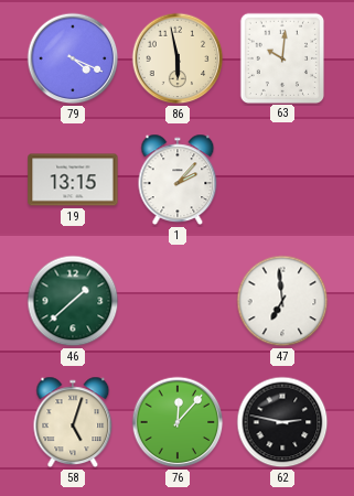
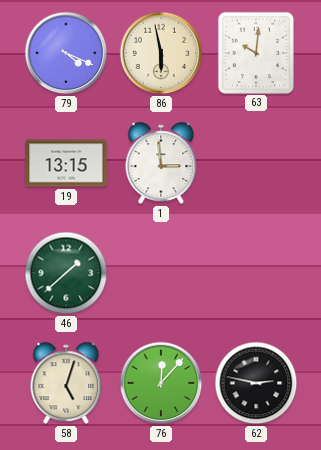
1: 2:07 -> 2:59
47: 6:59 -> none
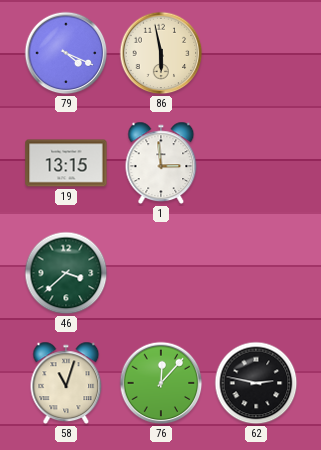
63: 10:01 -> none
46: 1:38 -> 3:38
58: 5:03 -> 11:03
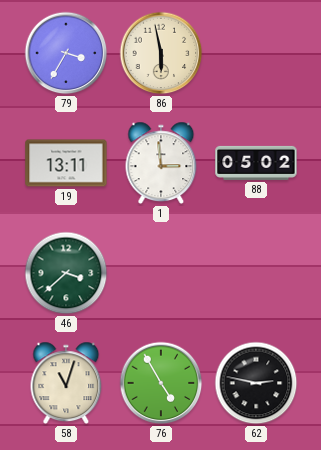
79: 4:19 -> 3:35
19: 13:15 -> 13:11
88: none -> 05:02
76: 12:07 -> 4:55
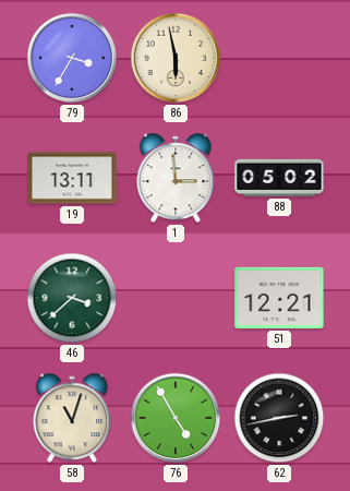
51: none -> 12:21
62: 2:47 -> 2:43
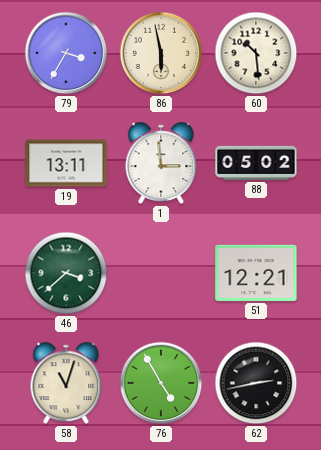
60: none -> 10:29
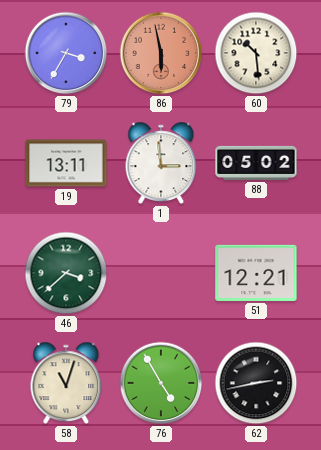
86 dial: cream -> salmon
